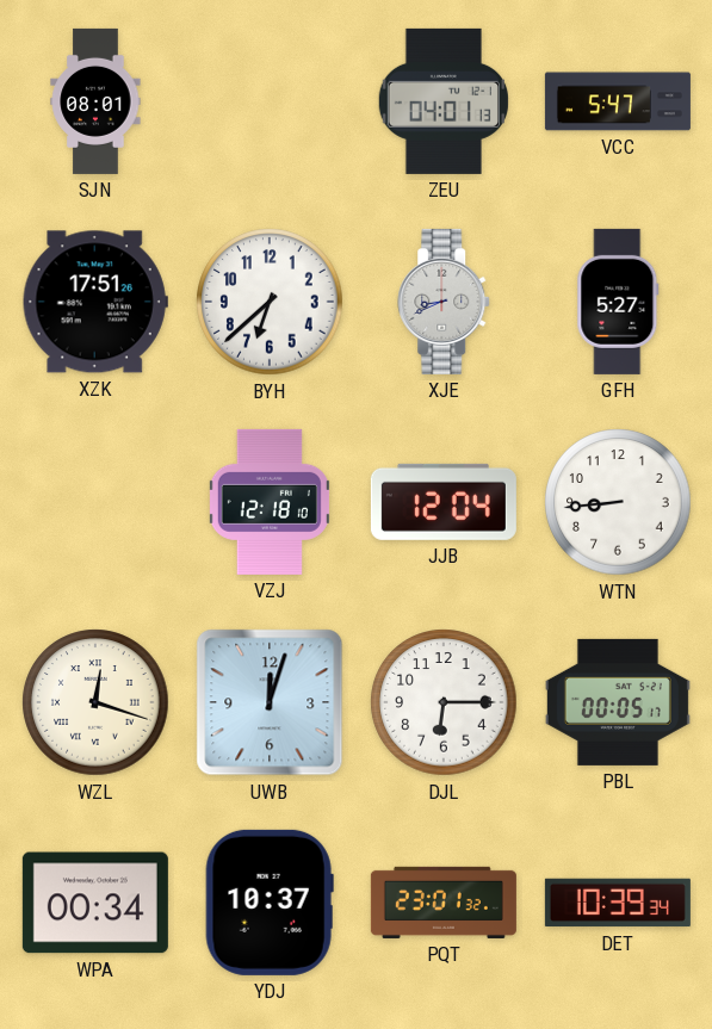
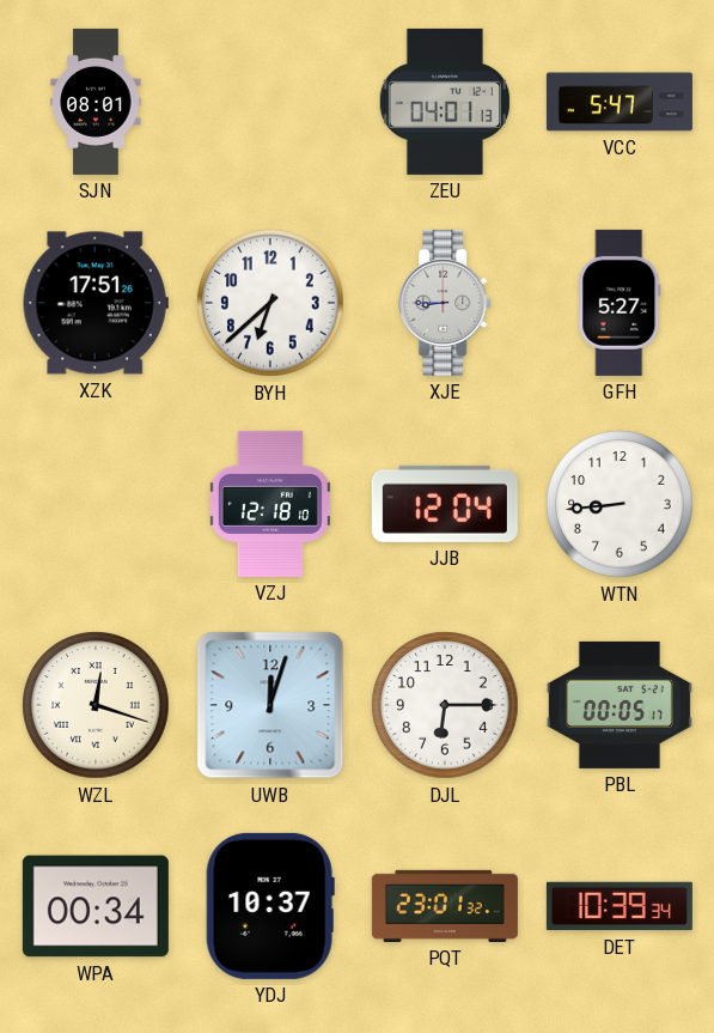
XJE: 8:41 -> 8:45
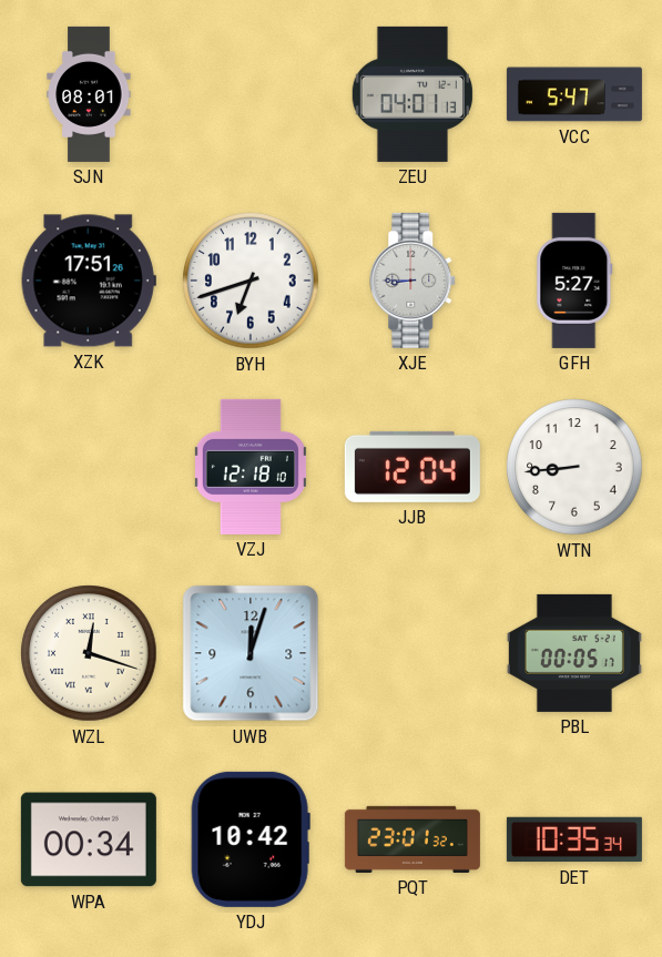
BYH: 6:38 -> 6:42
DJL: 6:15 -> none
YDJ: 10:37 -> 10:42
DET: 10:39 -> 10:35
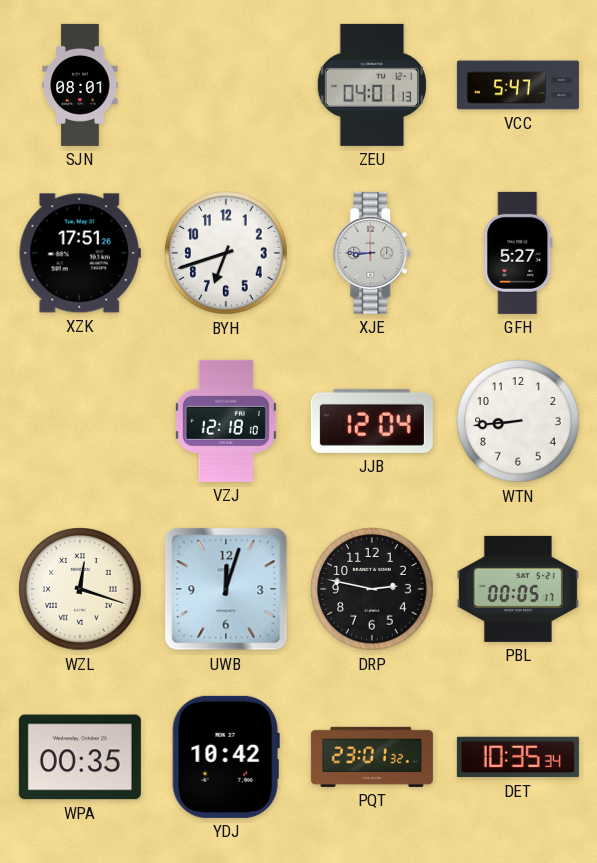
DRP: none -> 2:47
WPA: 00:34 -> 00:35
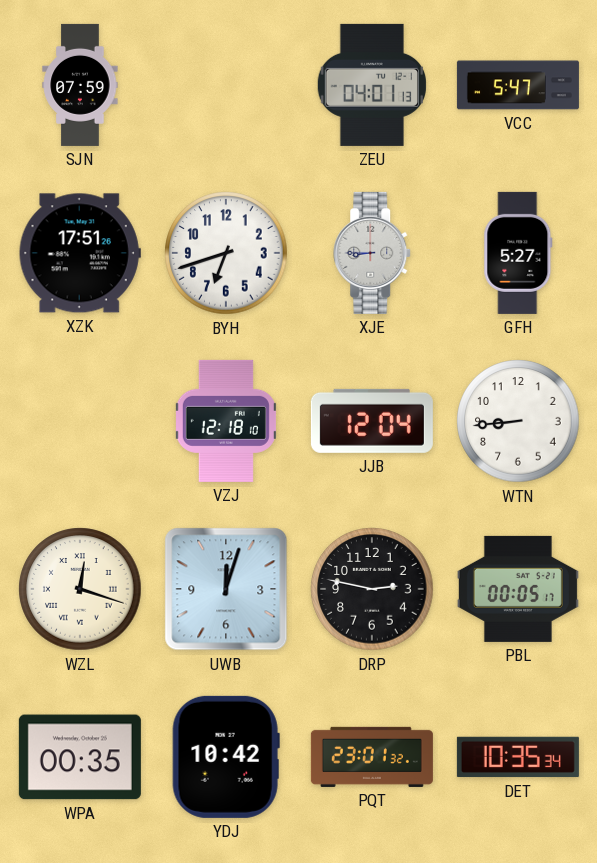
SJN: 08:01 -> 07:59
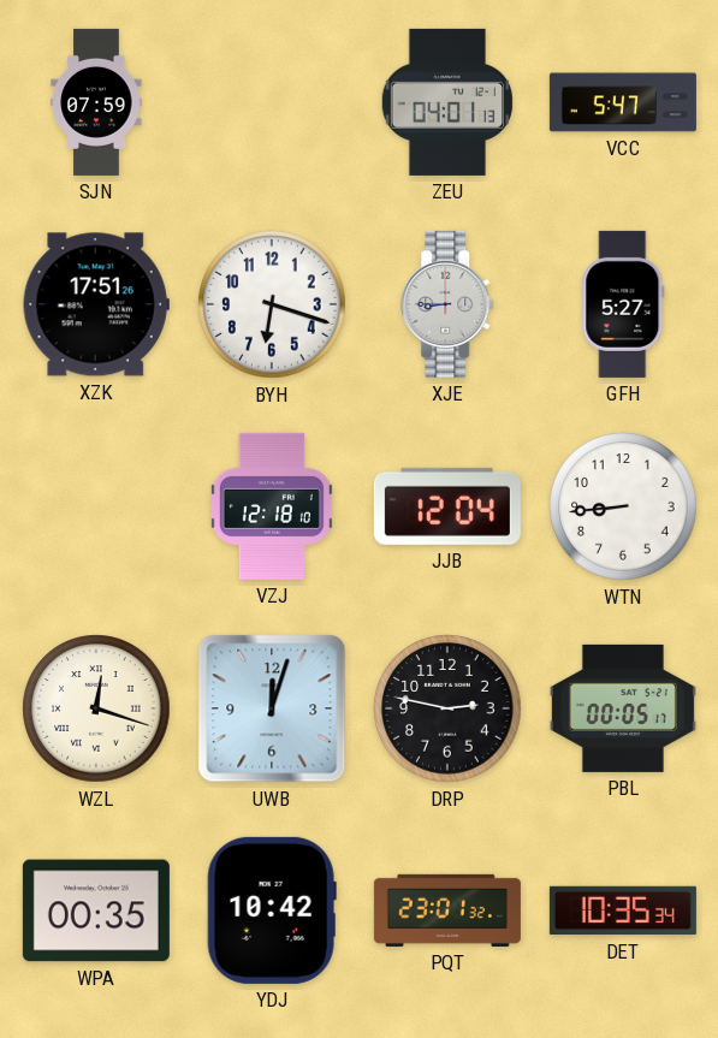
BYH: 6:42 -> 6:18
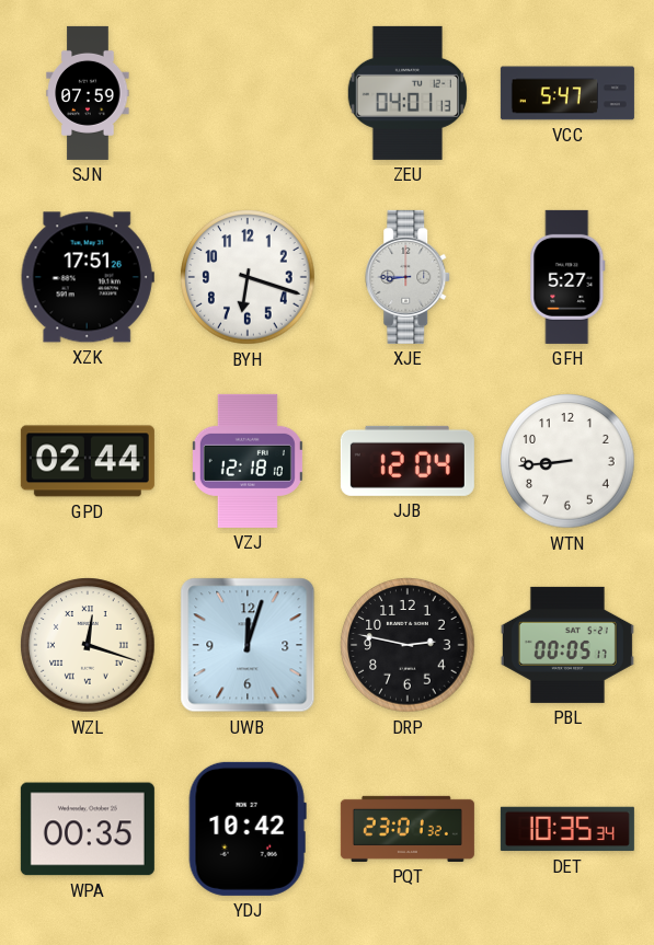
GPD: none -> 02:44
